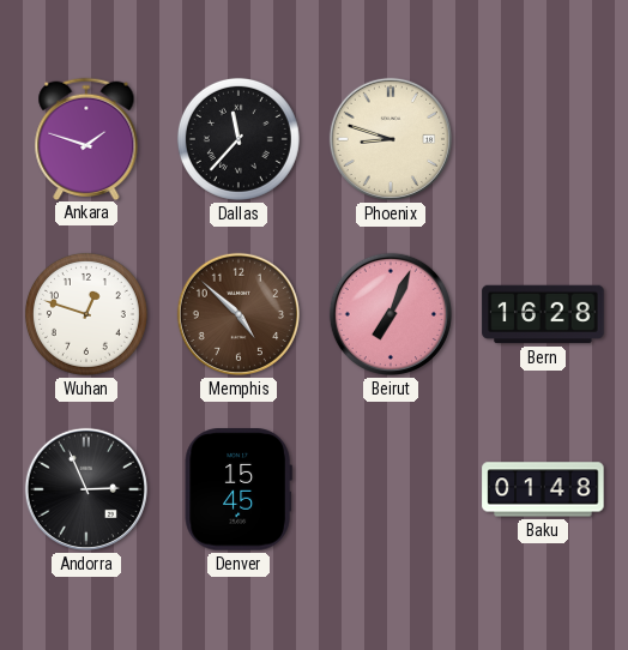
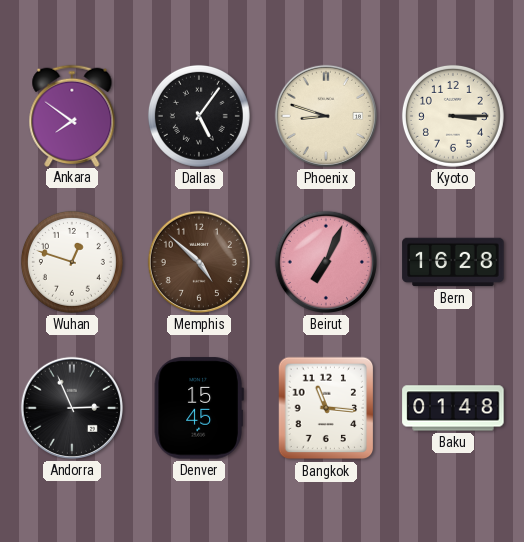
Ankara: 1:48 -> 7:51
Dallas: 11:37 -> 5:06
Kyoto: none -> 3:15
Bangkok: none -> 11:16
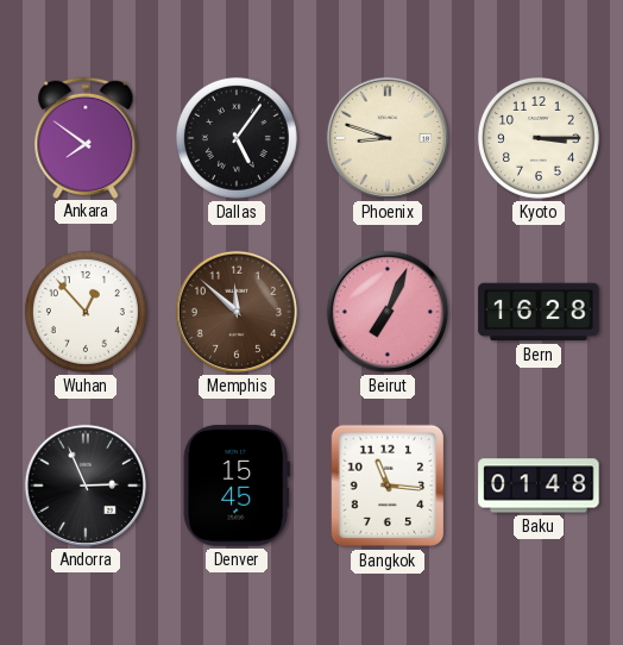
Wuhan: 12:48 -> 12:53
Memphis: 4:52 -> 11:52
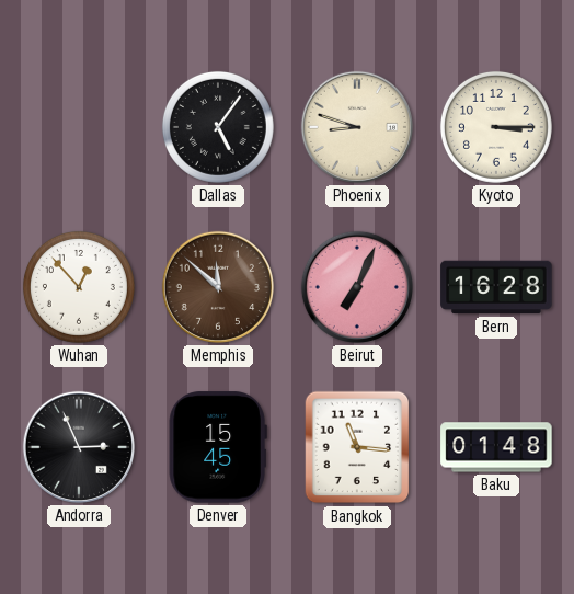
Ankara: 7:51 -> none
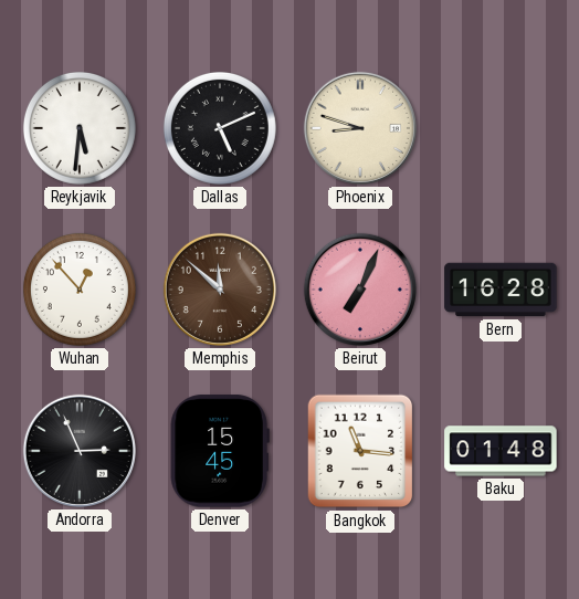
Reykjavik: none -> 5:31
Dallas: 5:06 -> 5:11
Kyoto: 3:15 -> none
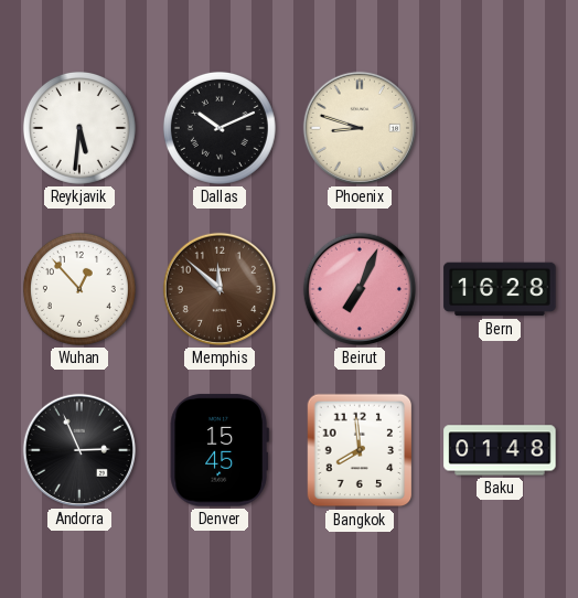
Dallas: 5:11 -> 10:11
Bangkok: 11:16 -> 7:59
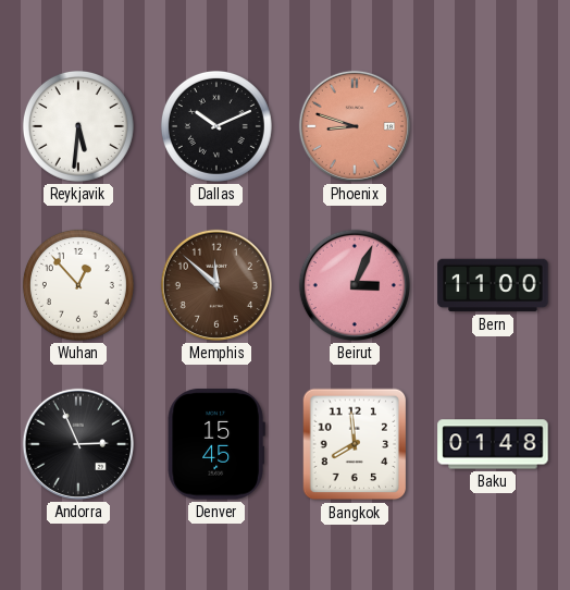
Phoenix dial: cream -> salmon
Beirut: 7:04 -> 3:04
Bern: 16:28 -> 11:00
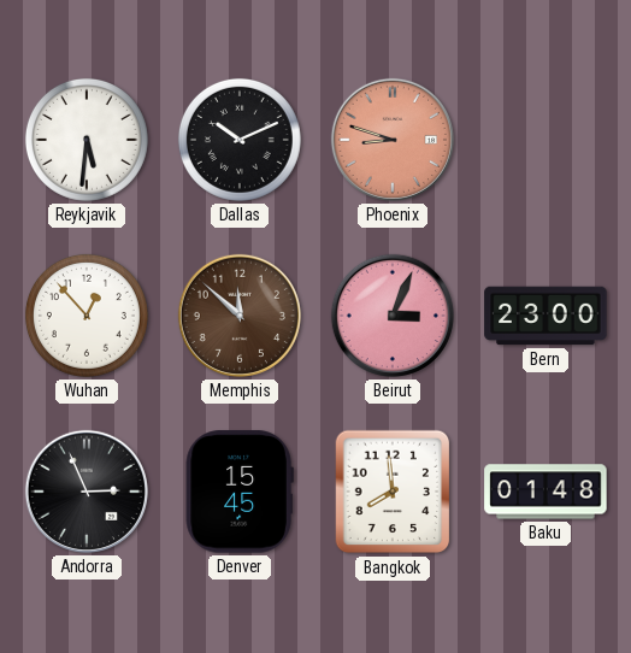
Bern: 11:00 -> 23:00
